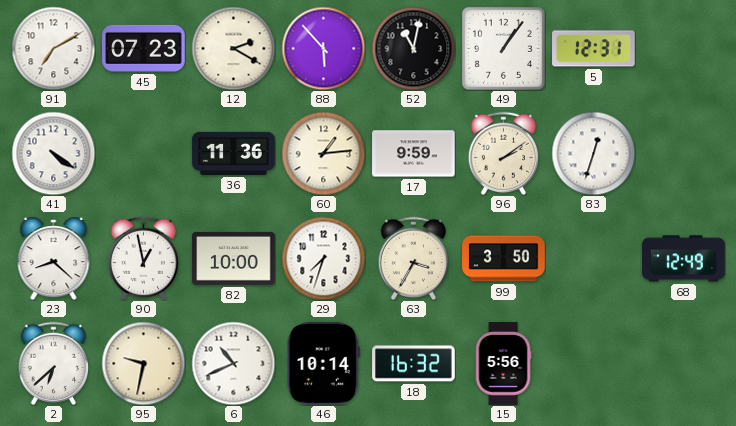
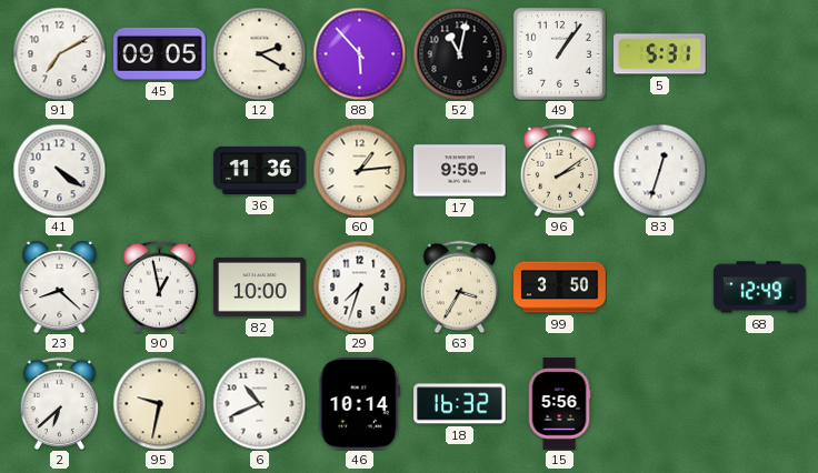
45: 07:23 -> 09:05
5: 12:31 -> 5:31
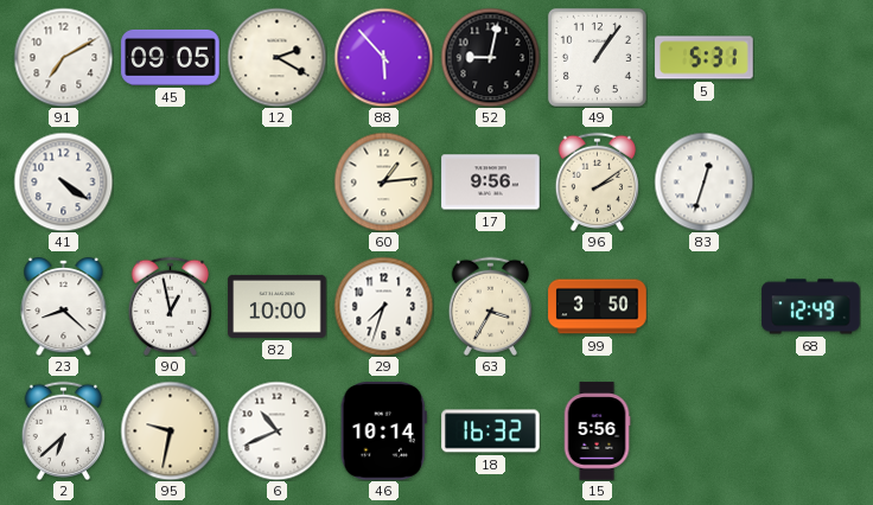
52: 11:02 -> 9:02
36: 11:36 -> none
17: 9:59 -> 9:56
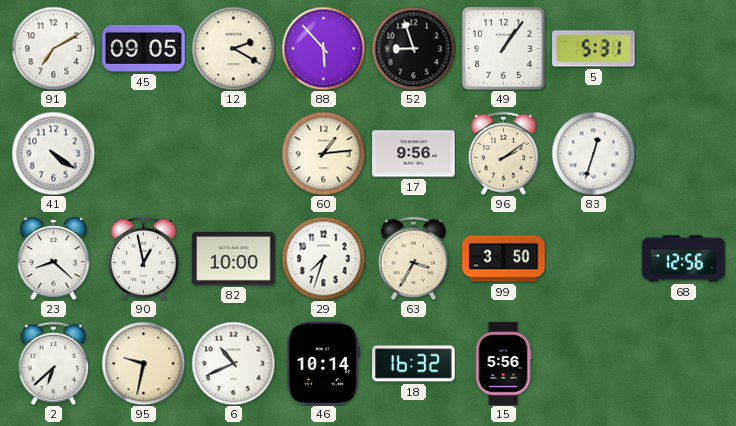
52: 9:02 -> 8:57
68: 12:49 -> 12:56
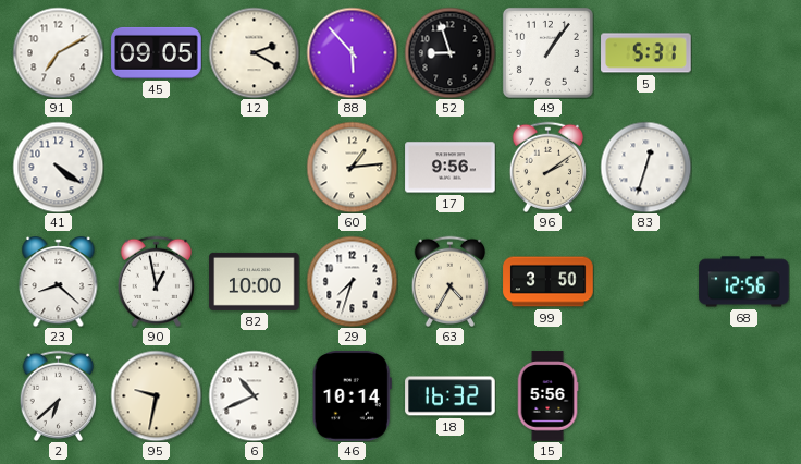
63: 3:35 -> 4:35
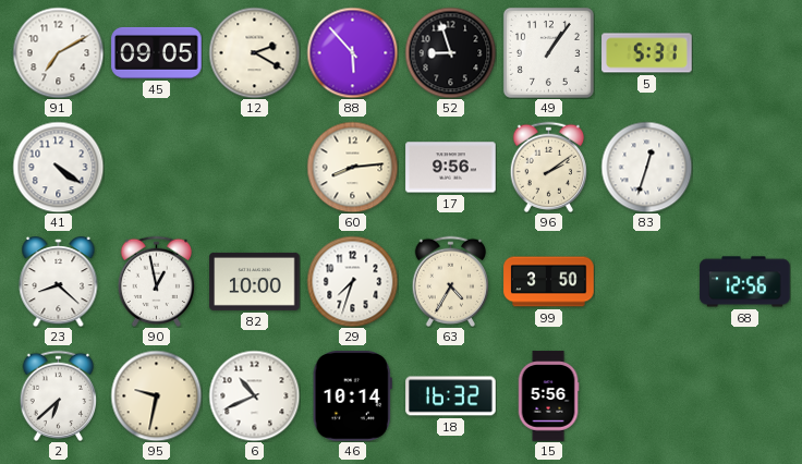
60: 1:14 -> 8:14
